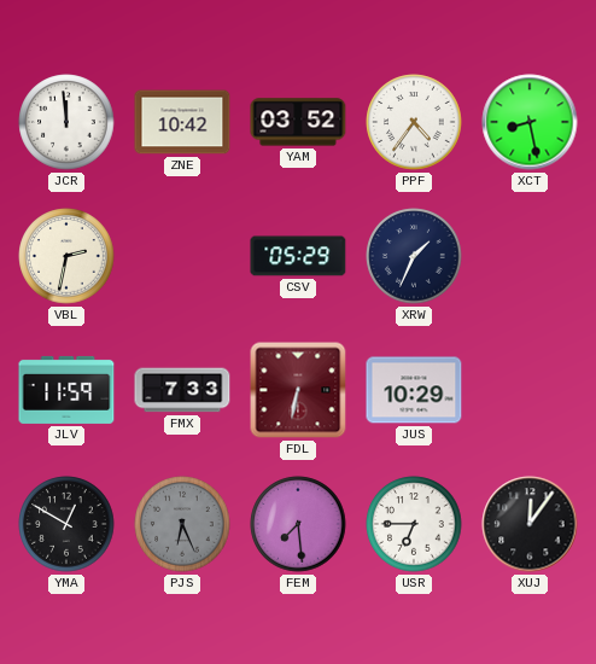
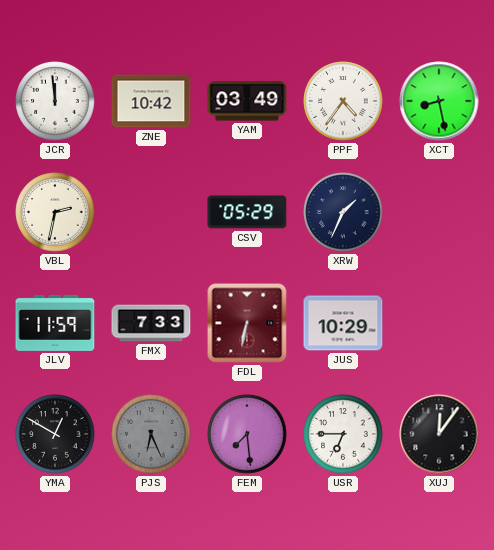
YAM: 03:52 -> 03:49
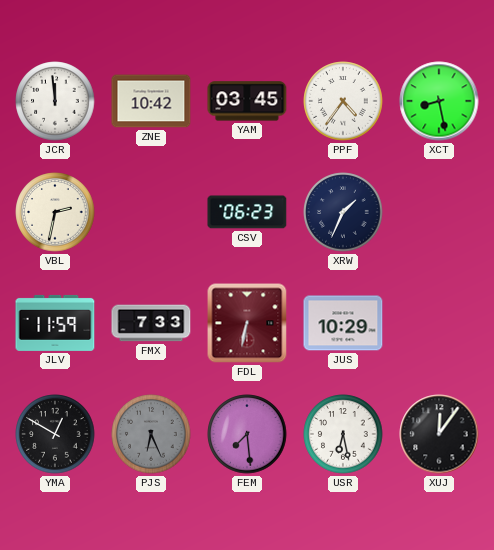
YAM: 03:49 -> 03:45
CSV: 05:29 -> 06:23
USR: 6:45 -> 6:28
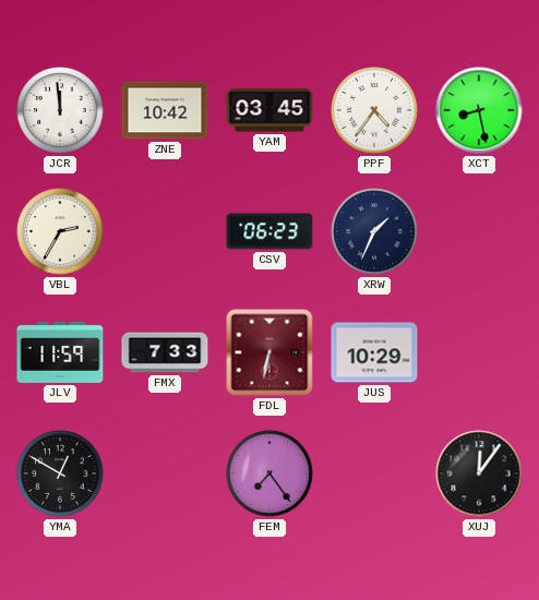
VBL: 2:32 -> 2:35
PJS: 6:26 -> none
FEM: 7:29 -> 7:24
USR: 6:28 -> none
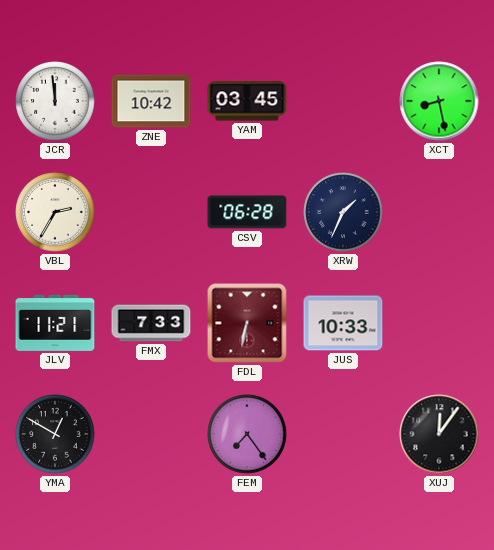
PPF: 4:36 -> none
CSV: 06:23 -> 06:28
JLV: 11:59 -> 11:21
JUS: 10:29 -> 10:33
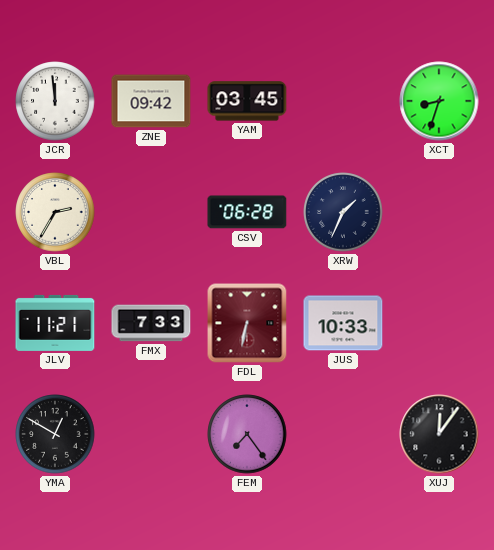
ZNE: 10:42 -> 09:42
XCT: 8:28 -> 8:33
